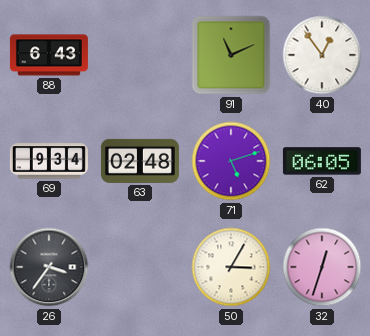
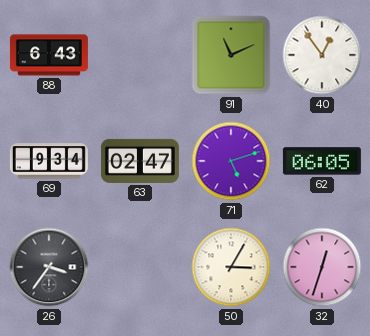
63: 02:48 -> 02:47
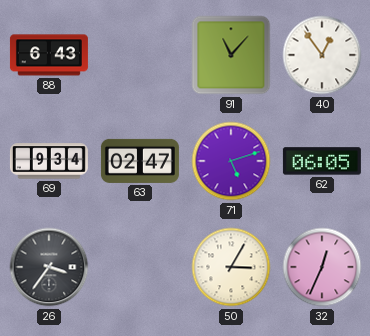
91: 11:11 -> 11:07
32: 12:33 -> 12:34
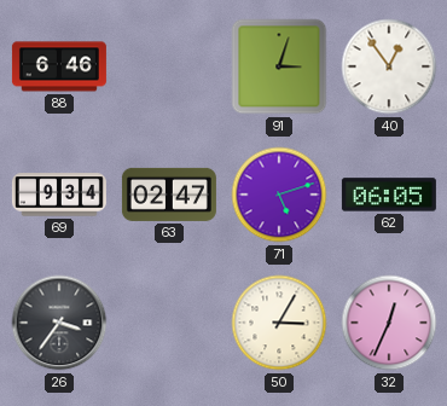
88: 6:43 -> 6:46
91: 11:07 -> 3:03
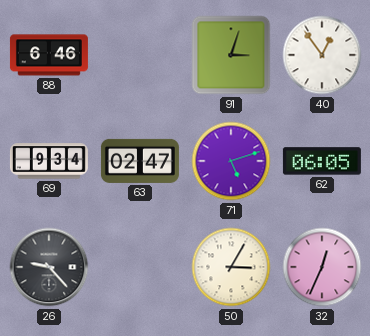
26: 3:36 -> 9:23
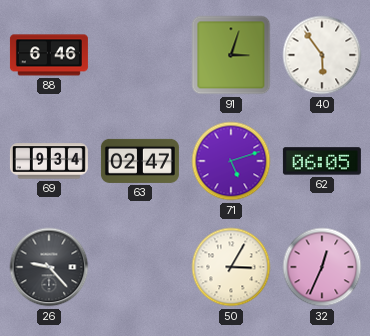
40: 12:54 -> 5:54
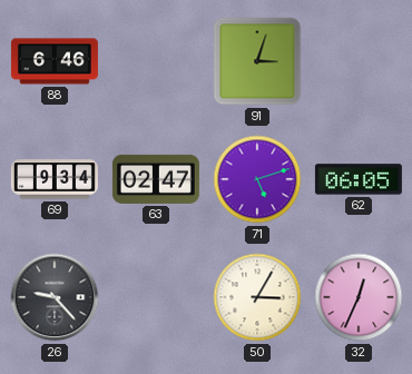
40: 5:54 -> none
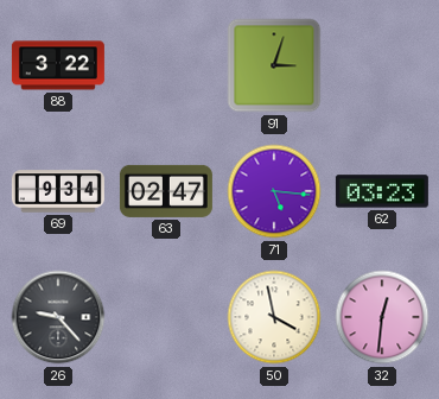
88: 6:46 -> 3:22
71: 5:12 -> 5:16
62: 06:05 -> 03:23
50: 3:05 -> 3:58
32: 12:34 -> 12:31
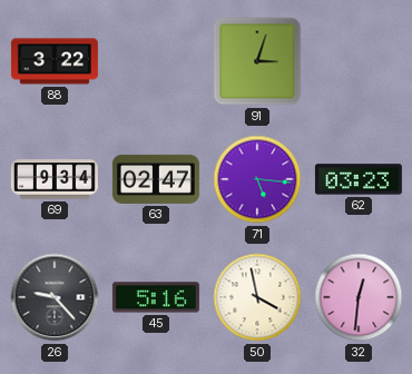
45: none -> 5:16
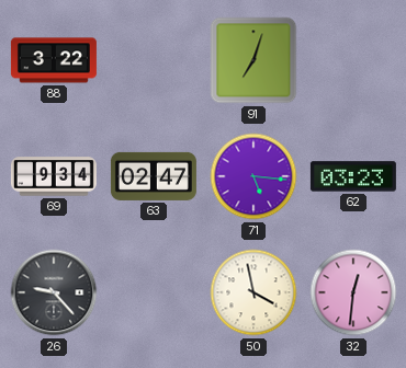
91: 3:03 -> 7:03
45: 5:16 -> none
